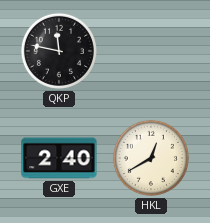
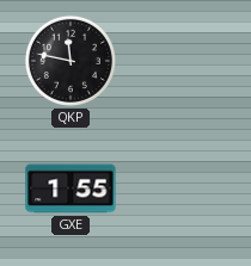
GXE: 2:40 -> 1:55
HKL: 12:40 -> none
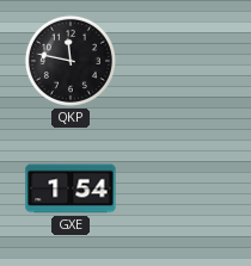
GXE: 1:55 -> 1:54
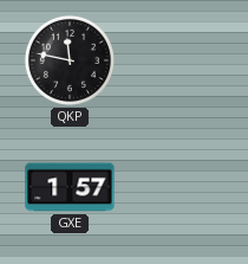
GXE: 1:54 -> 1:57
